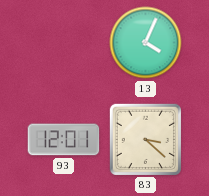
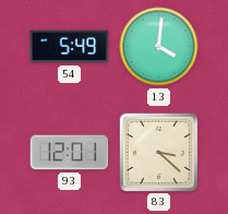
54: none -> 5:49
13: 4:04 -> 4:01
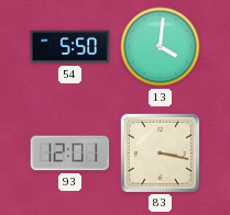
54: 5:49 -> 5:50
83: 3:22 -> 3:17
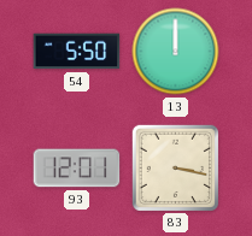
13: 4:01 -> 12:00
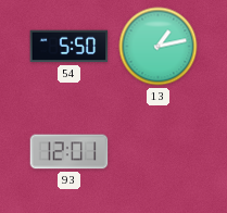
13: 12:00 -> 1:13
83: 3:17 -> none
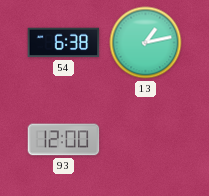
54: 5:50 -> 6:38
93: 12:01 -> 12:00
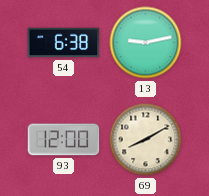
13: 1:13 -> 9:13
69: none -> 8:10
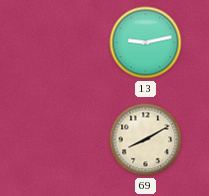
54: 6:38 -> none
93: 12:00 -> none
